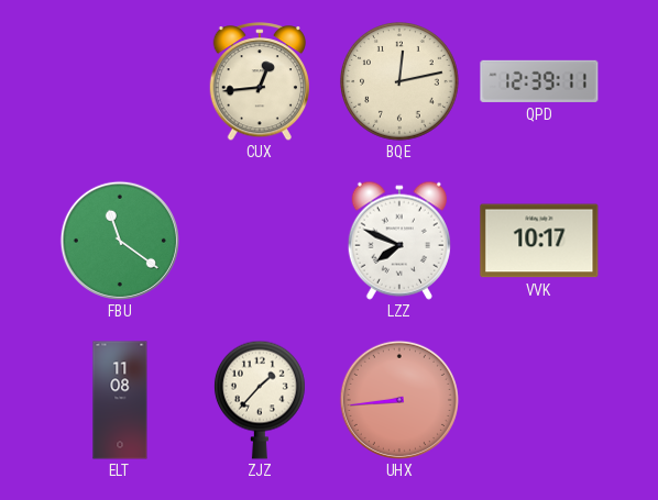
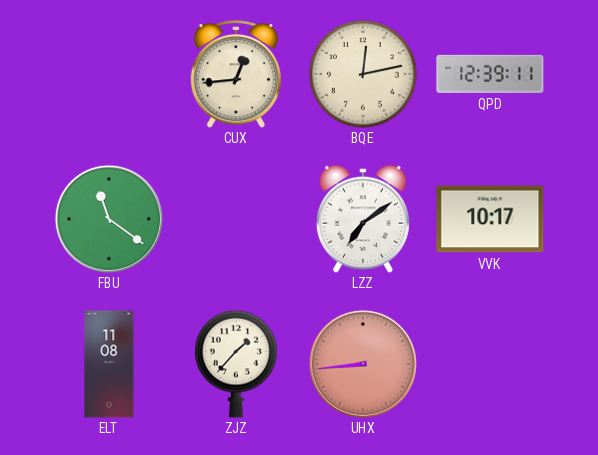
LZZ: 7:49 -> 7:09
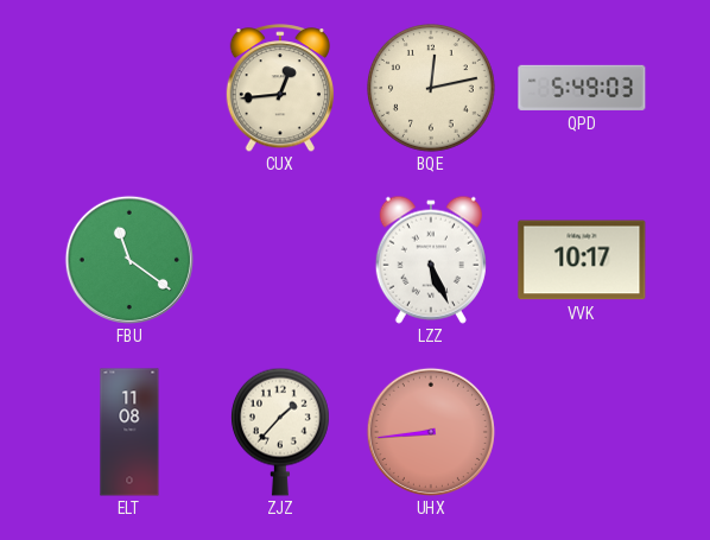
QPD: 12:39 -> 5:49
LZZ: 7:09 -> 5:26
